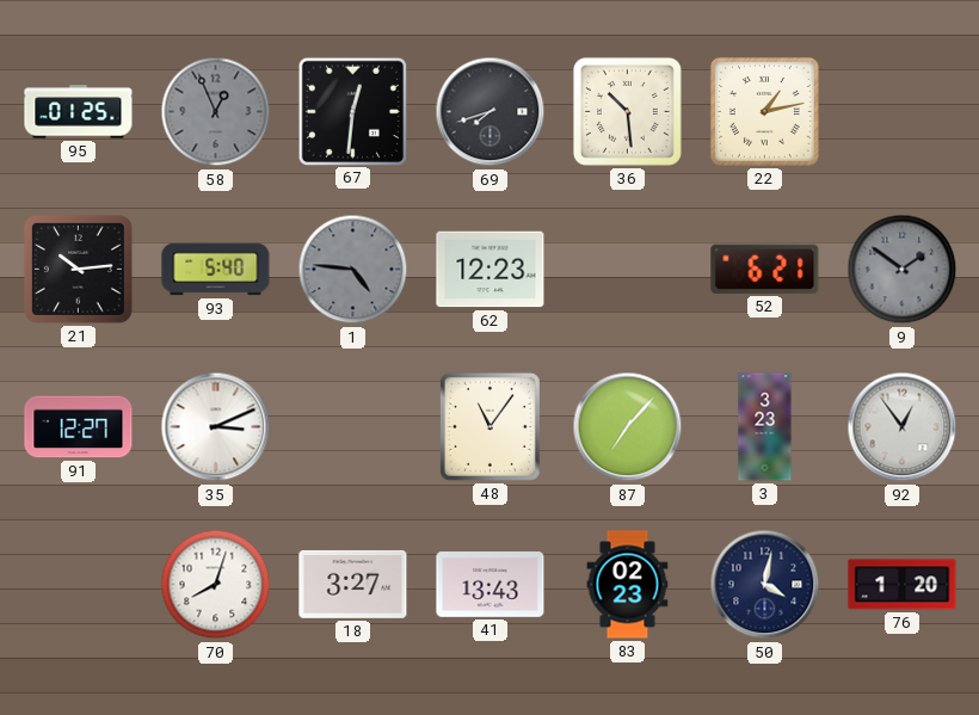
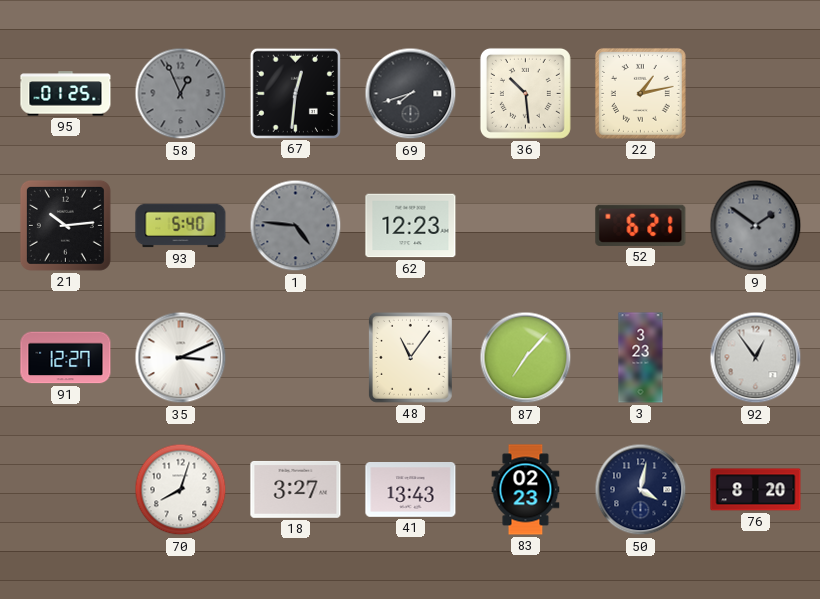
76: 1:20 -> 8:20
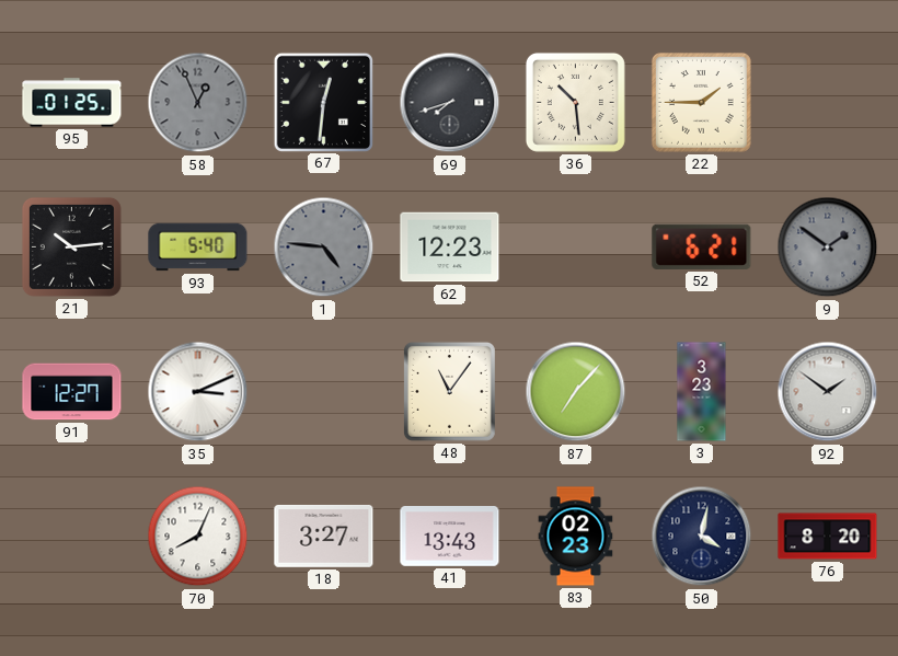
22: 1:13 -> 1:45
92: 12:54 -> 1:51
70: 8:03 -> 8:04
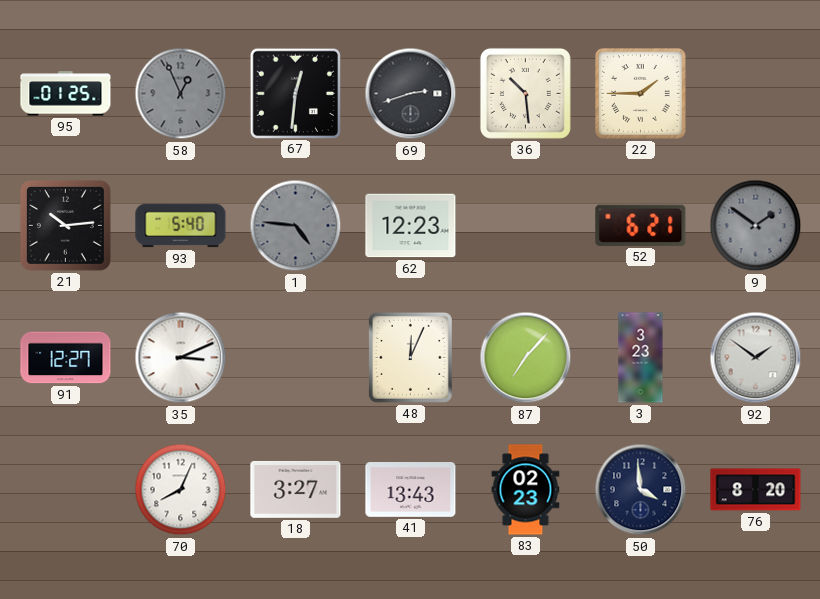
69: 7:42 -> 2:42
48: 11:06 -> 12:04
50: 4:02 -> 3:59
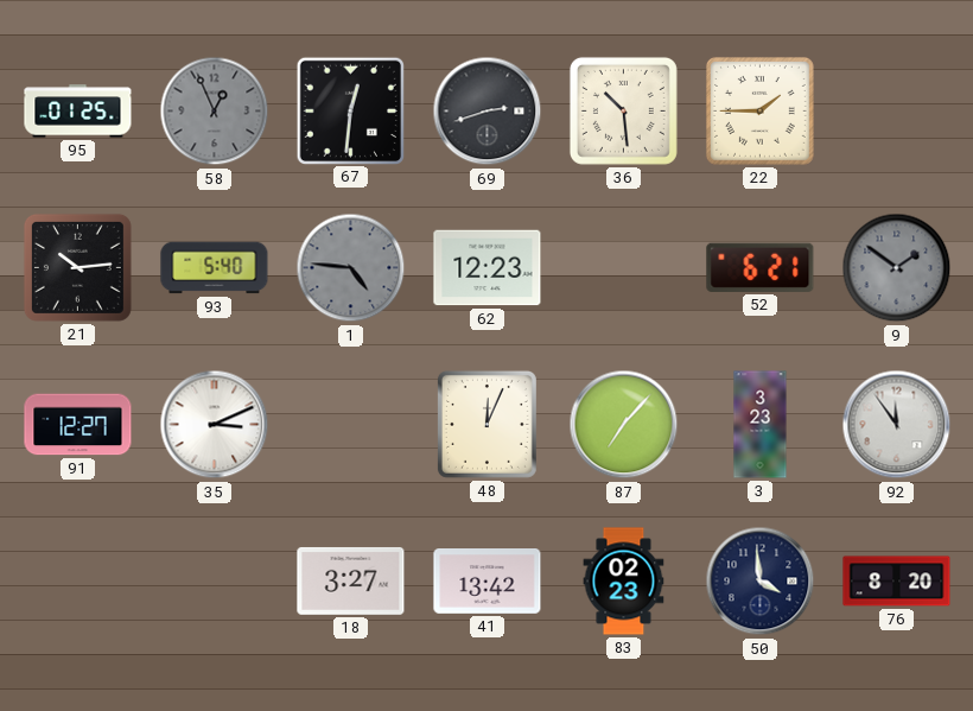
92: 1:51 -> 11:54
70: 8:04 -> none
41: 13:43 -> 13:42
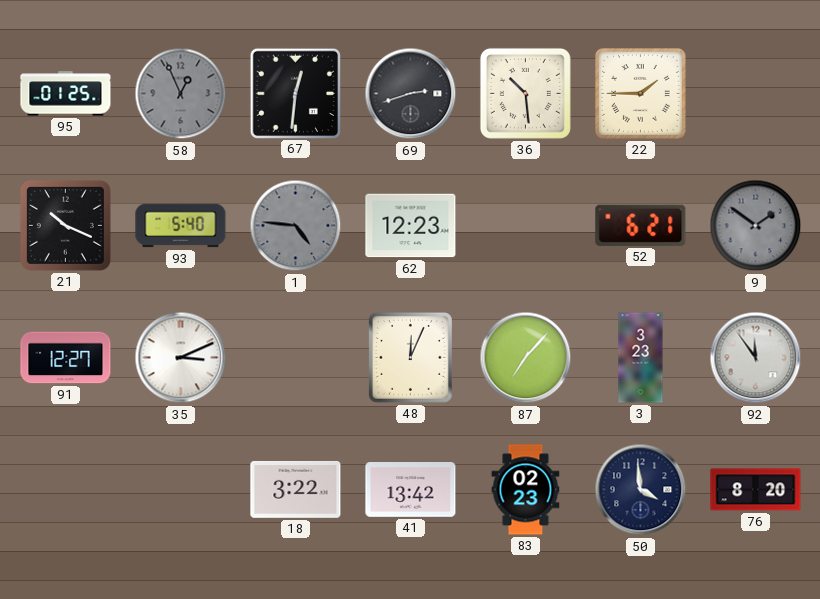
21: 10:14 -> 10:19
18: 3:27 -> 3:22
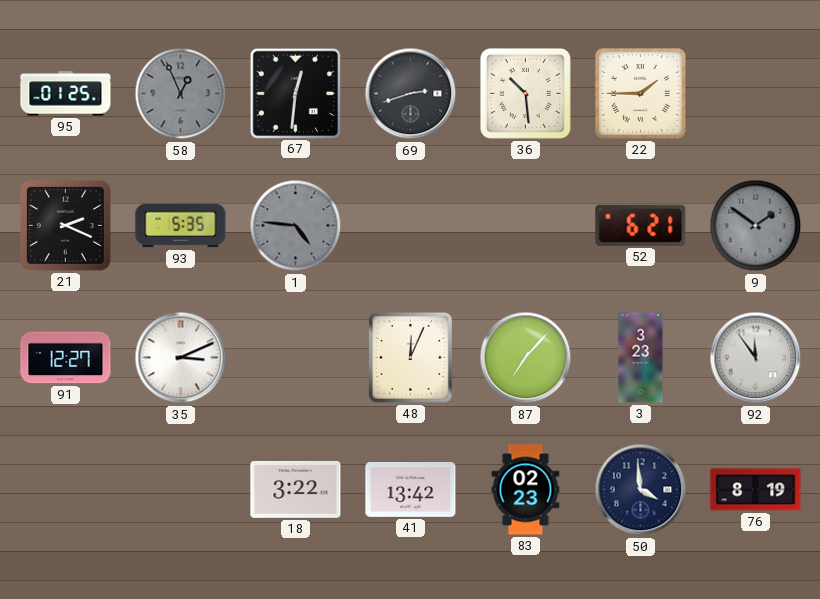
21: 10:19 -> 2:19
93: 5:40 -> 5:35
62: 12:23 -> none
76: 8:20 -> 8:19
